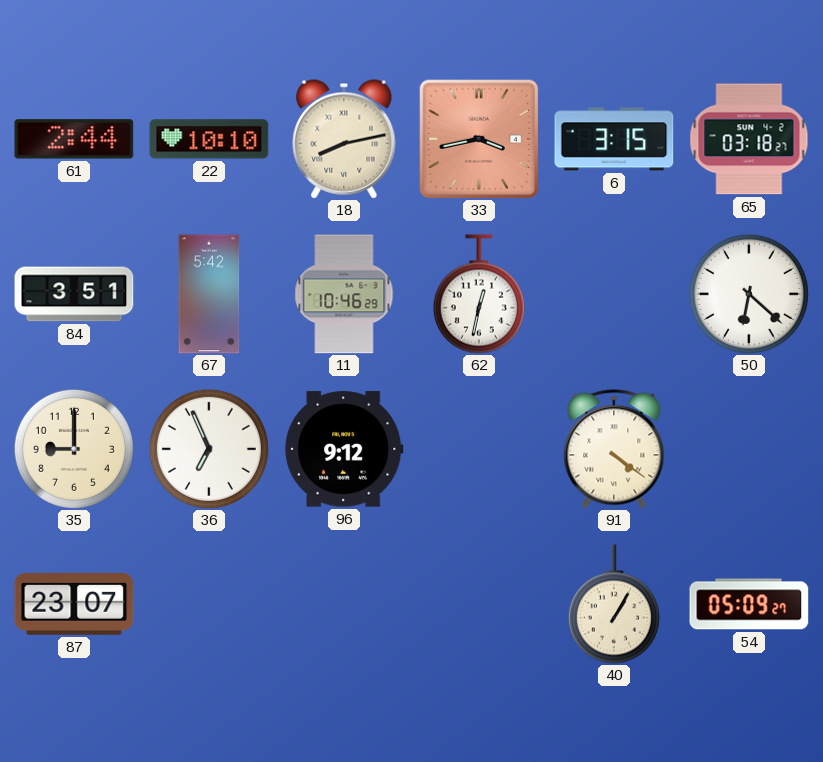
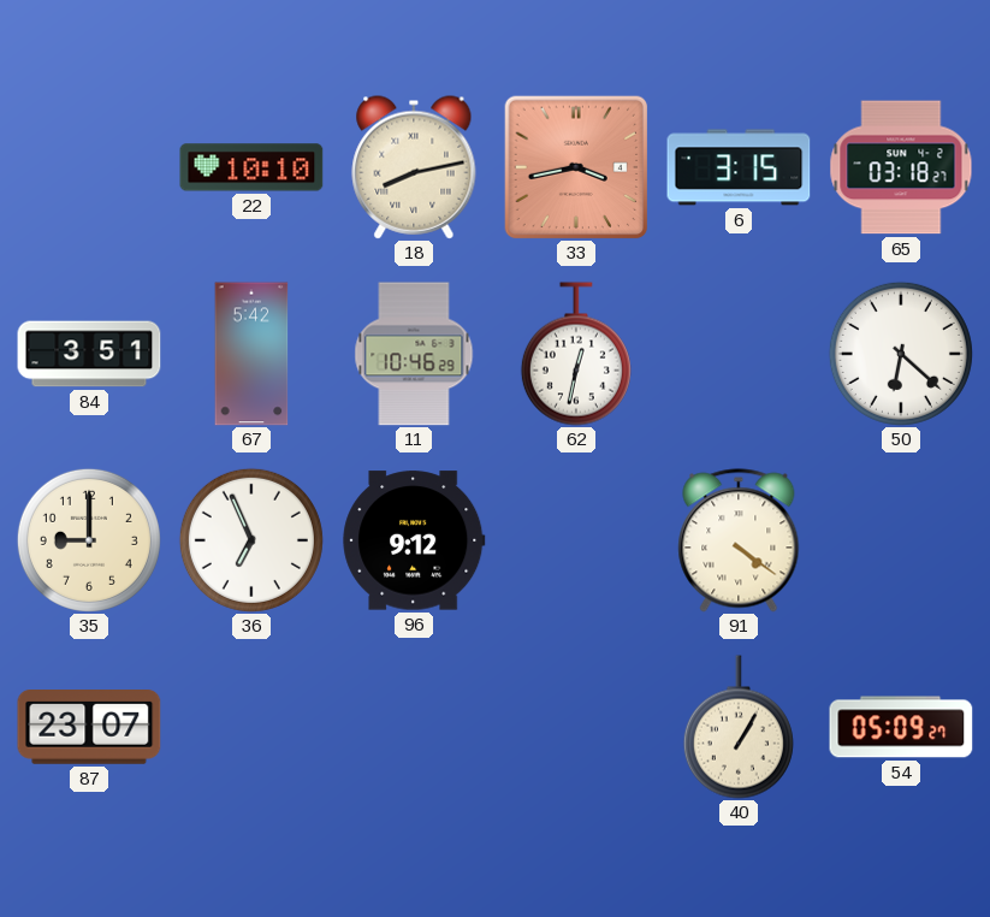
61: 2:44 -> none
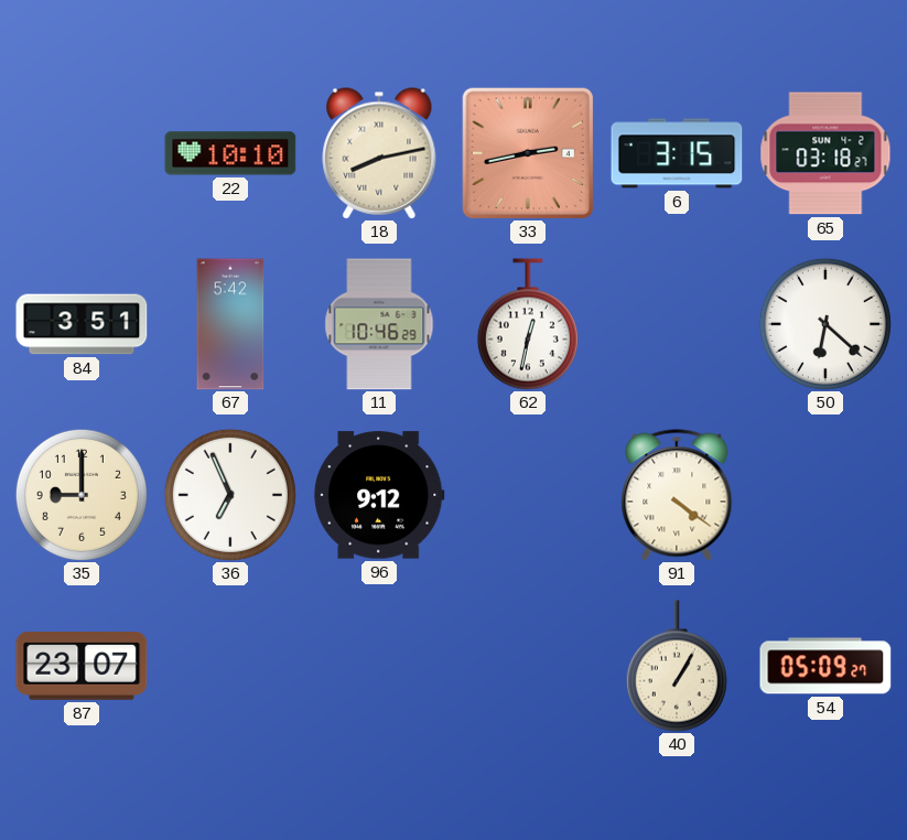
33: 3:43 -> 2:43
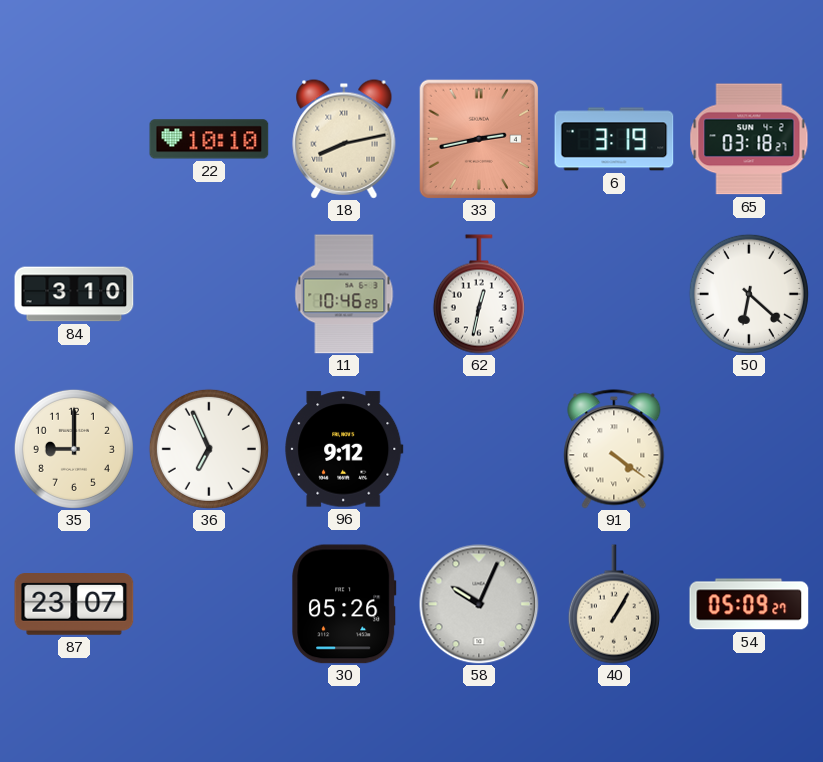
6: 3:15 -> 3:19
84: 3:51 -> 3:10
67: 5:42 -> none
30: none -> 05:26
58: none -> 10:04
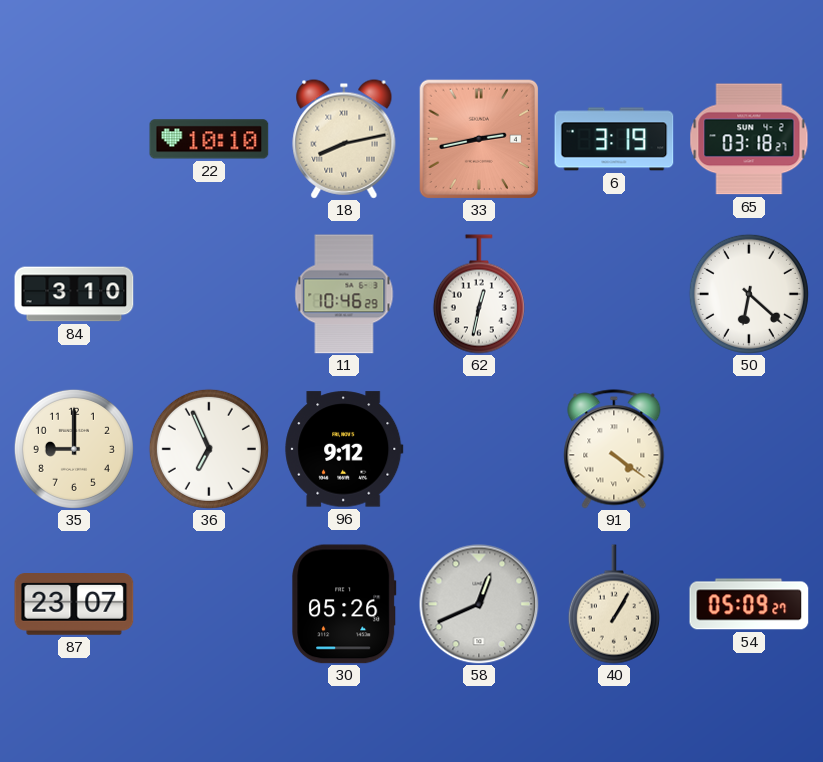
58: 10:04 -> 12:41
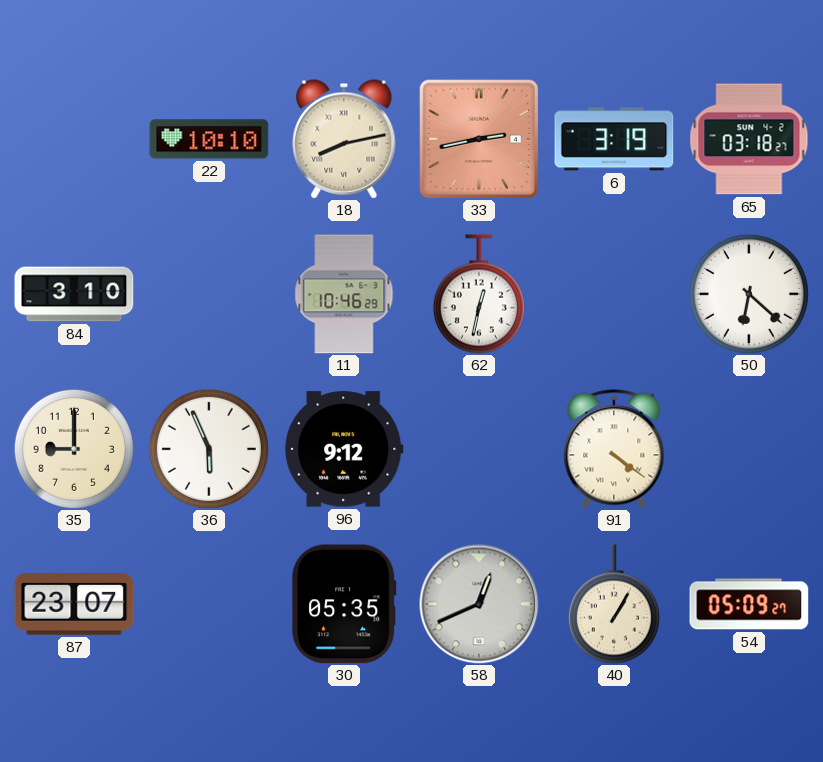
36: 6:56 -> 5:56
30: 05:26 -> 05:35
